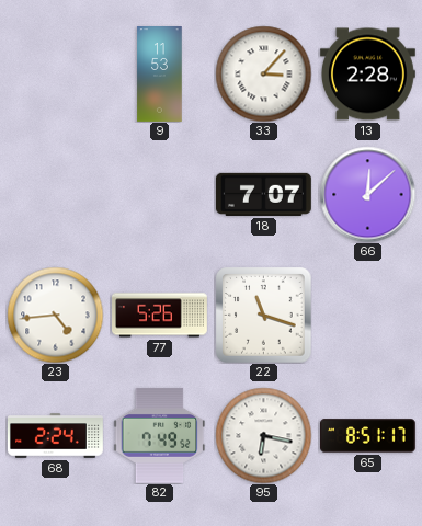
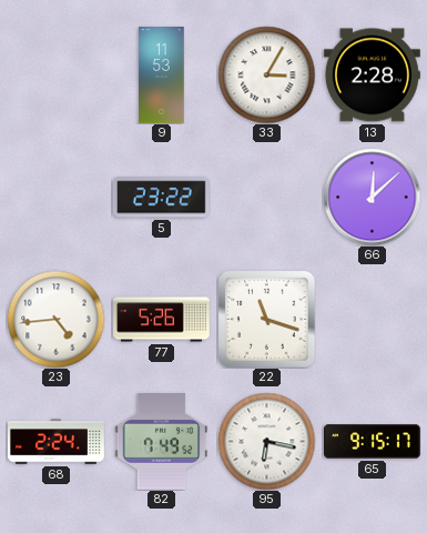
33: 3:07 -> 3:05
5: none -> 23:22
18: 7:07 -> none
65: 8:51 -> 9:15
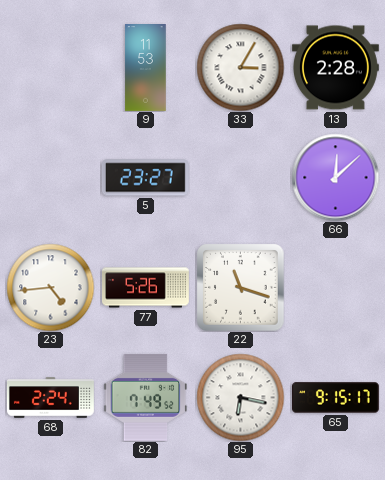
5: 23:22 -> 23:27
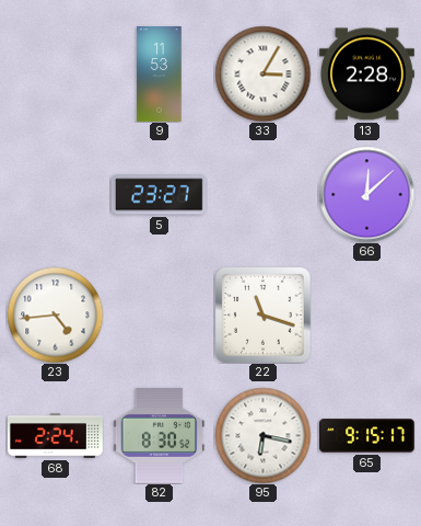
77: 5:26 -> none
82: 7:49 -> 8:30
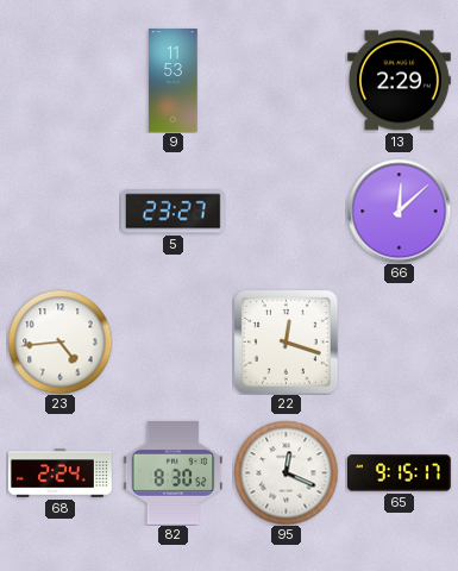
33: 3:05 -> none
13: 2:28 -> 2:29
22: 11:18 -> 12:18
95: 6:17 -> 12:19
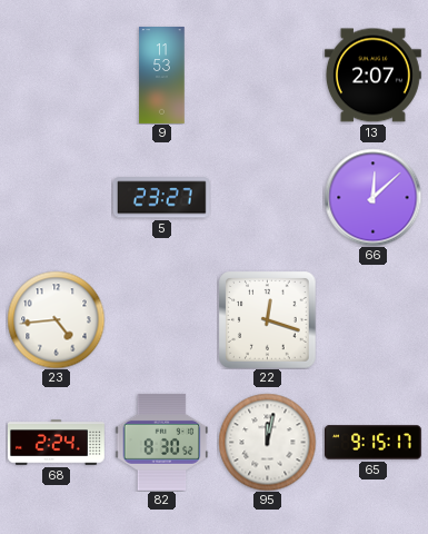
13: 2:29 -> 2:07
95: 12:19 -> 12:02
